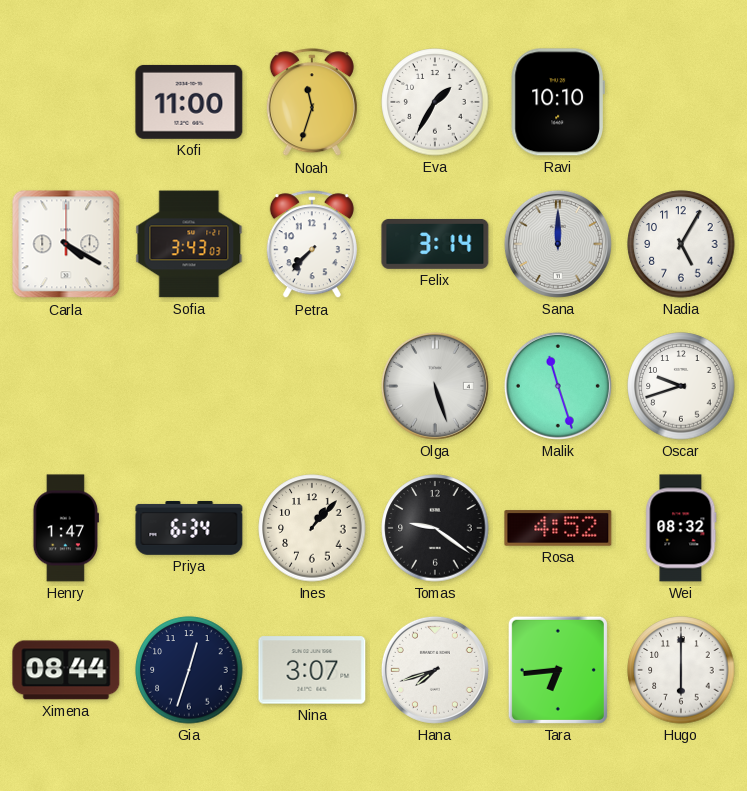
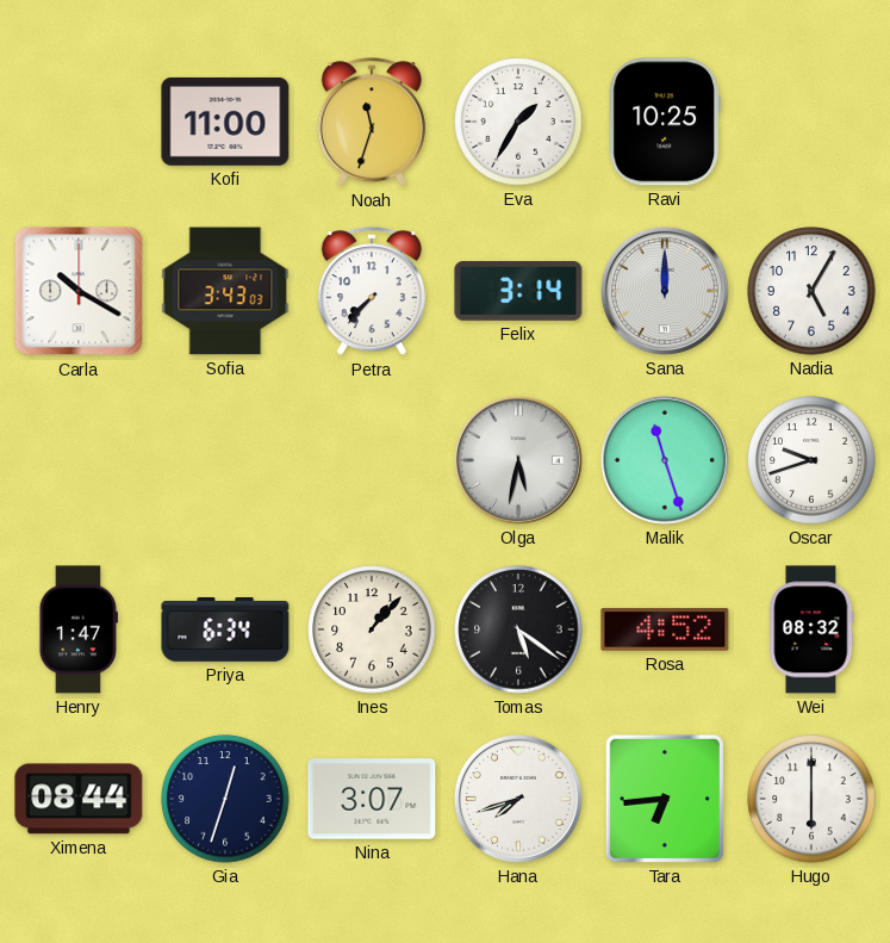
Ravi: 10:10 -> 10:25
Carla: 4:20 -> 10:20
Olga: 5:27 -> 5:32
Tomas: 9:21 -> 5:21
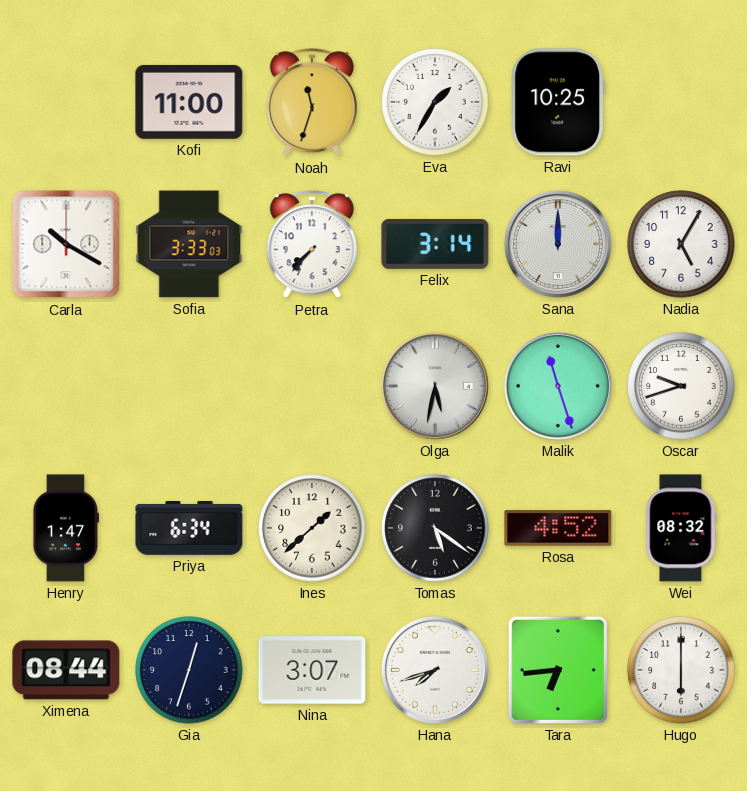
Sofia: 3:43 -> 3:33
Ines: 1:07 -> 1:38
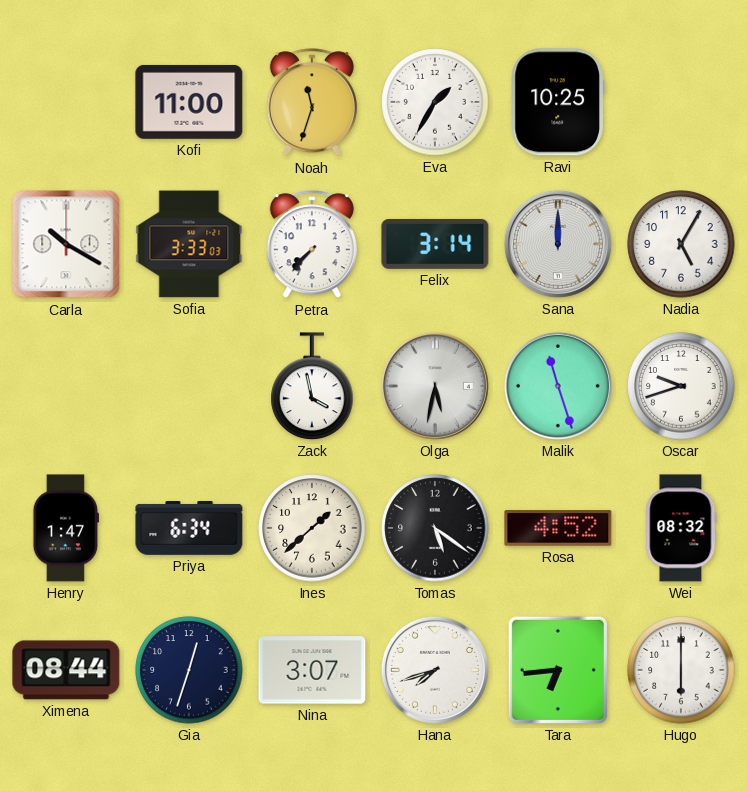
Zack: none -> 3:58
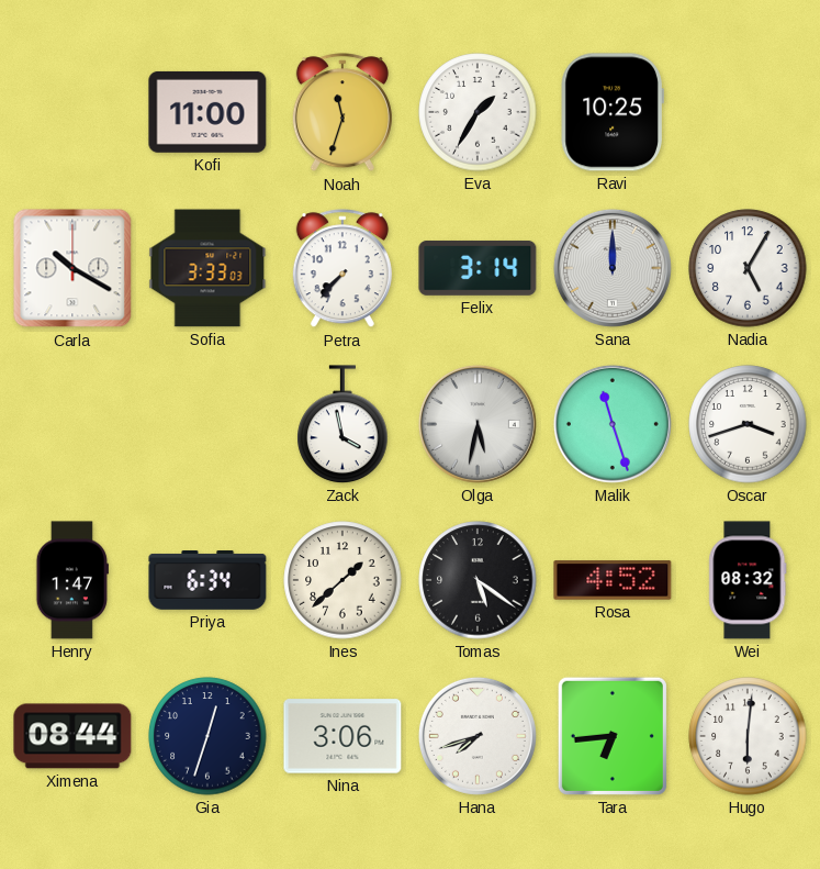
Oscar: 9:42 -> 3:42
Nina: 3:07 -> 3:06
Hugo: 6:00 -> 6:01
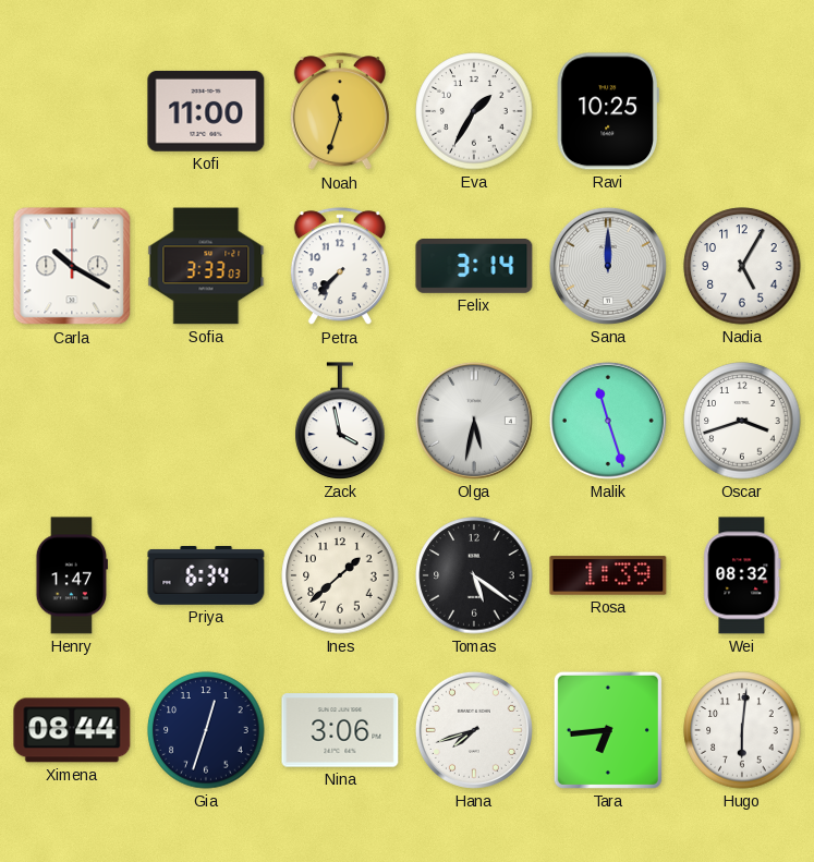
Rosa: 4:52 -> 1:39
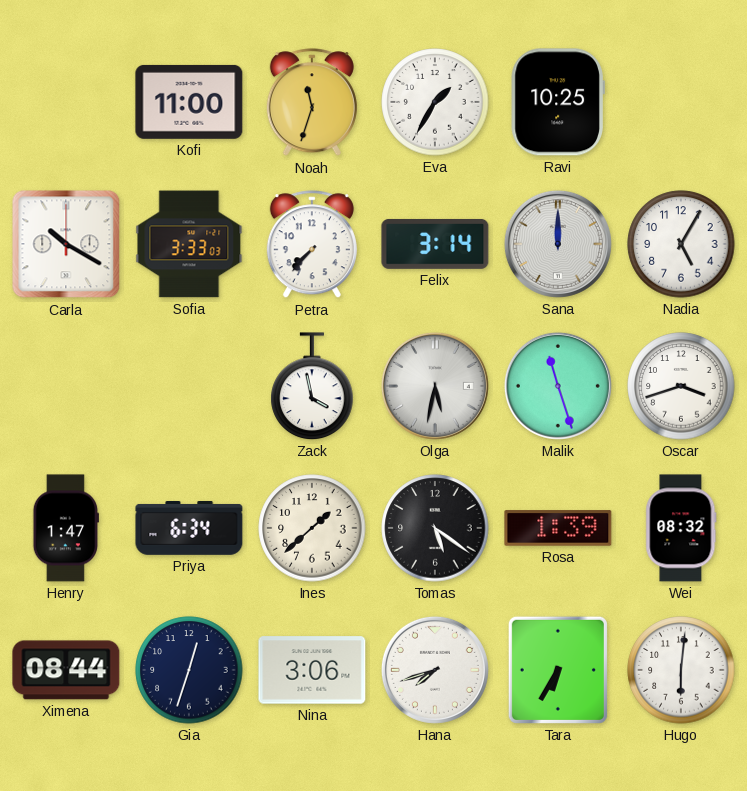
Tara: 6:44 -> 6:35
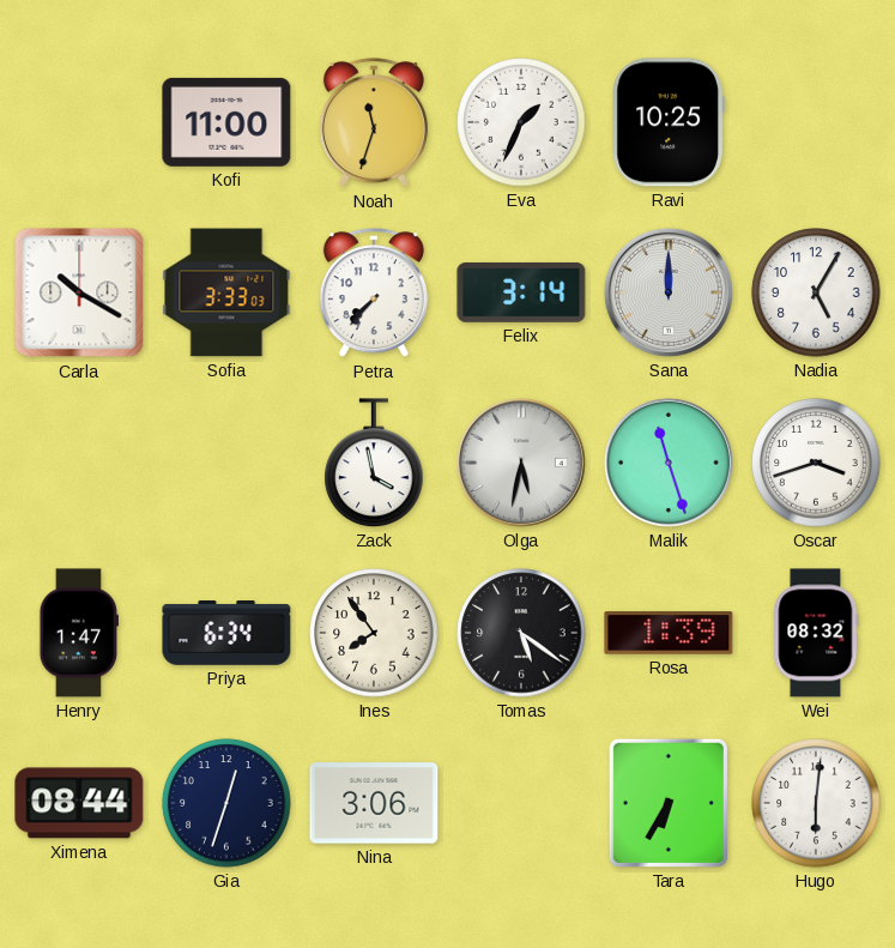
Eva: 1:35 -> 1:34
Ines: 1:38 -> 7:54
Hana: 7:42 -> none
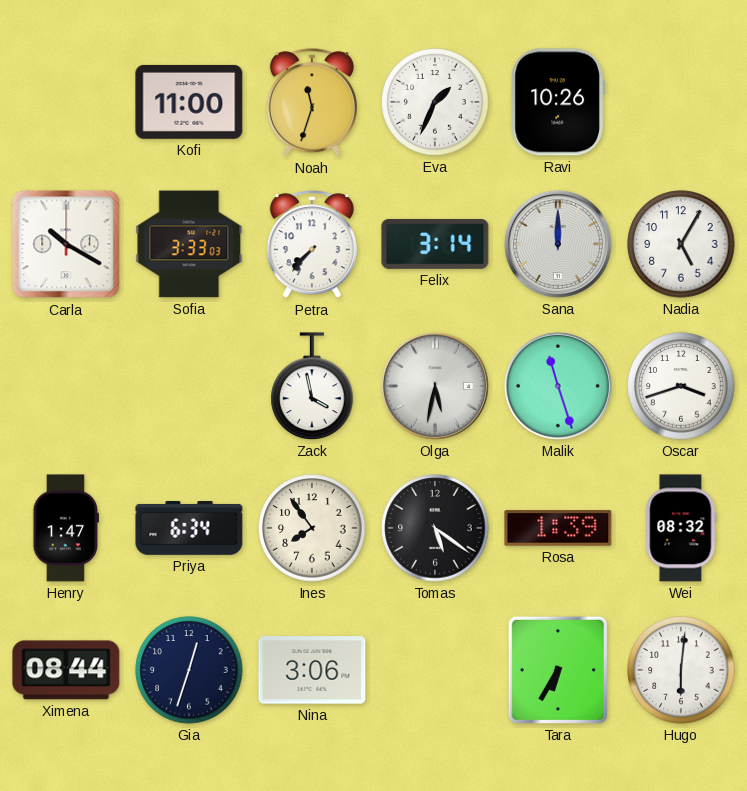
Ravi: 10:25 -> 10:26
